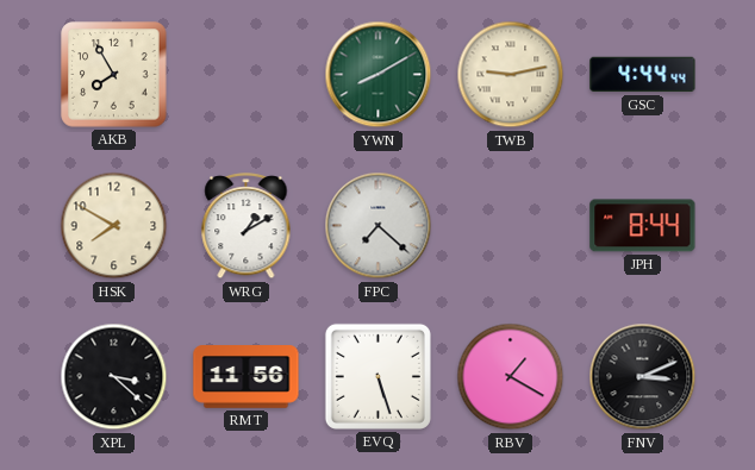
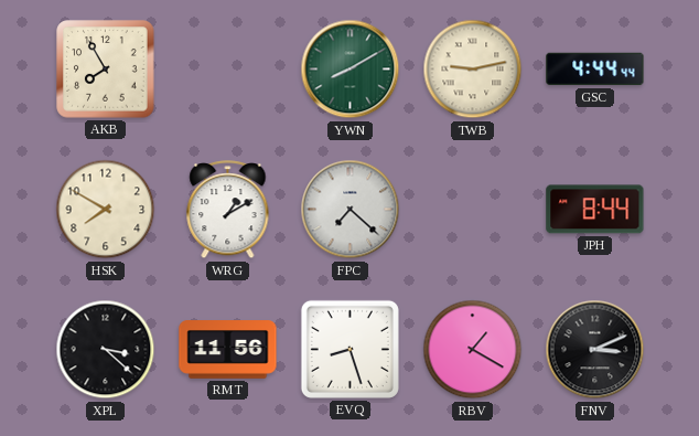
EVQ: 5:27 -> 8:27
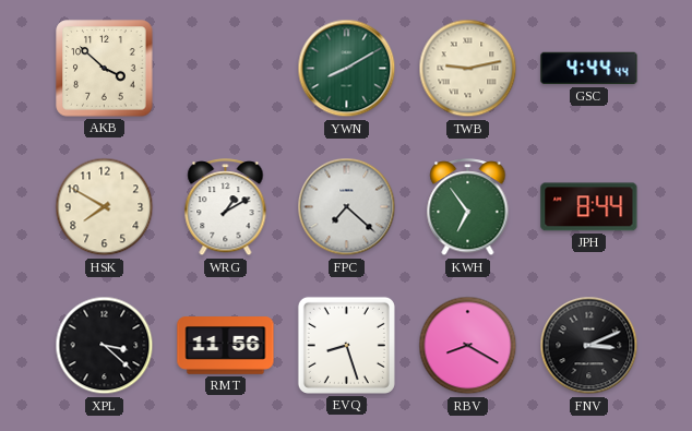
AKB: 7:55 -> 3:52
KWH: none -> 6:54
RBV: 1:20 -> 8:20
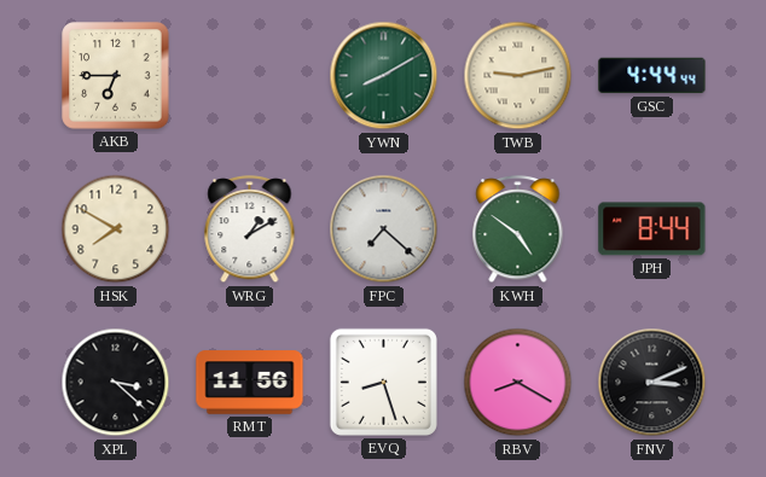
AKB: 3:52 -> 6:45
KWH: 6:54 -> 4:51
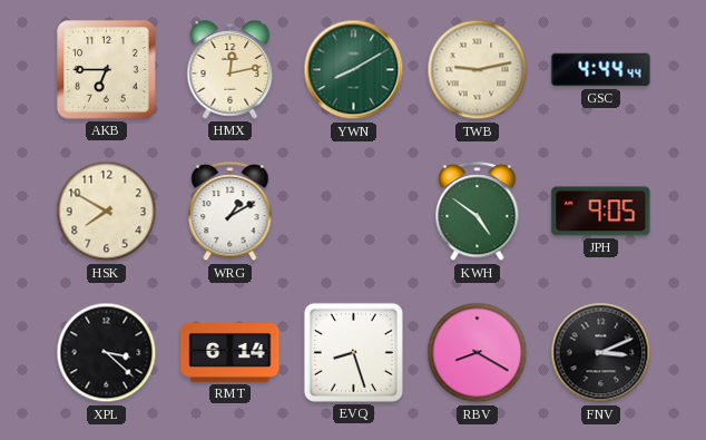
HMX: none -> 12:13
FPC: 7:22 -> none
JPH: 8:44 -> 9:05
RMT: 11:56 -> 6:14
